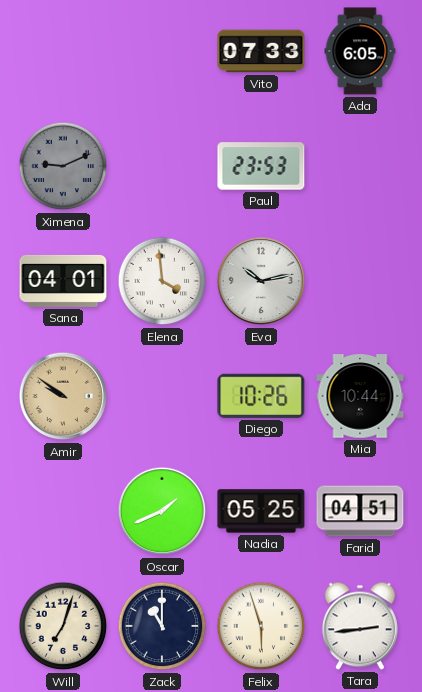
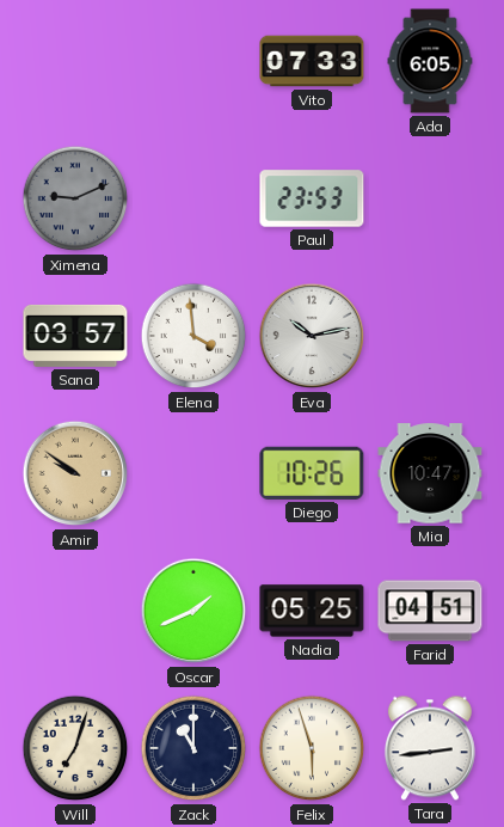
Sana: 04:01 -> 03:57
Mia: 10:44 -> 10:47
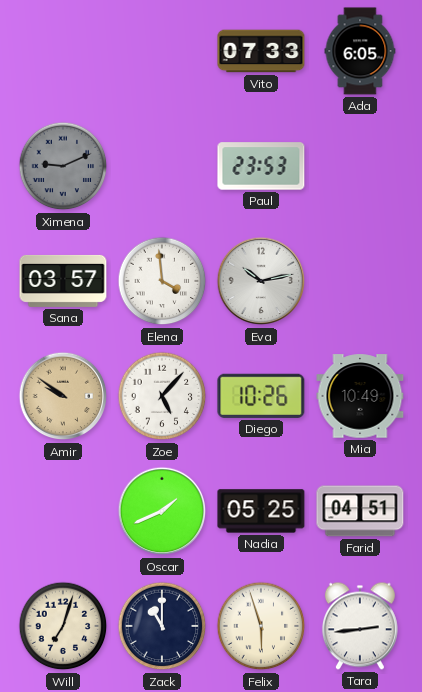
Zoe: none -> 5:07
Mia: 10:47 -> 10:49
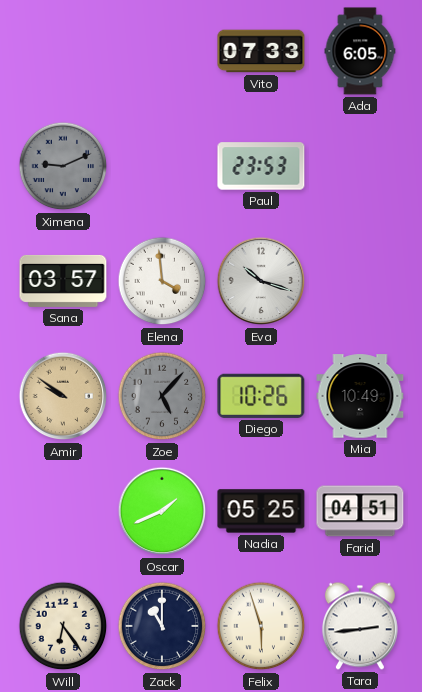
Eva: 10:13 -> 10:18
Zoe dial: white -> grey
Will: 7:03 -> 6:24
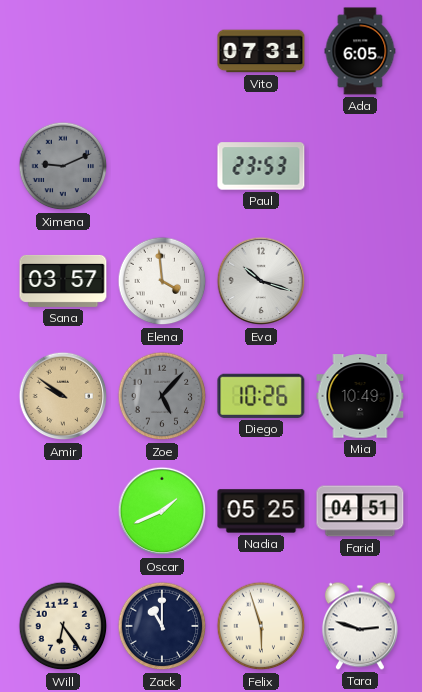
Vito: 07:33 -> 07:31
Tara: 2:44 -> 2:48
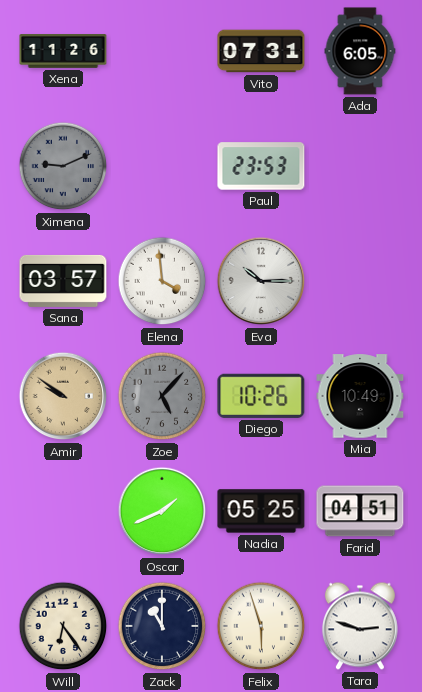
Xena: none -> 11:26
Eva: 10:18 -> 10:15
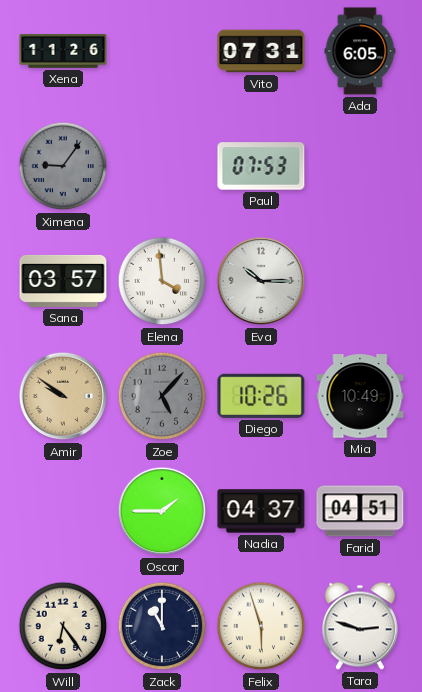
Ximena: 9:11 -> 9:06
Paul: 23:53 -> 07:53
Oscar: 1:41 -> 1:45
Nadia: 05:25 -> 04:37
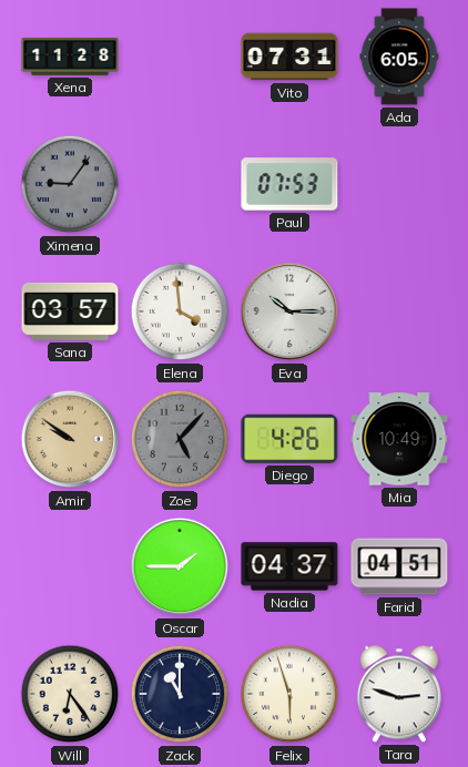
Xena: 11:26 -> 11:28
Diego: 10:26 -> 4:26
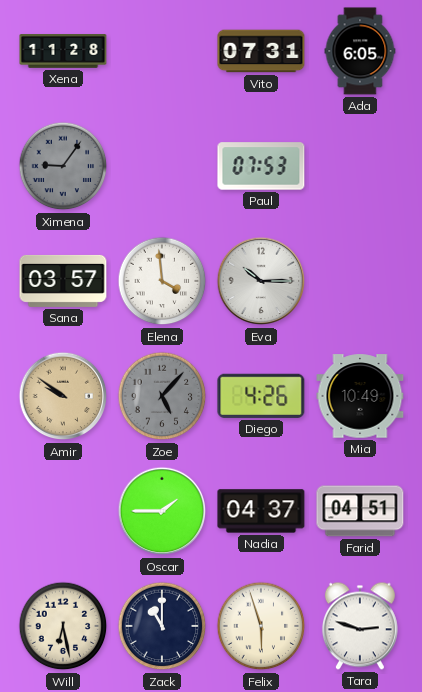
Will: 6:24 -> 6:28
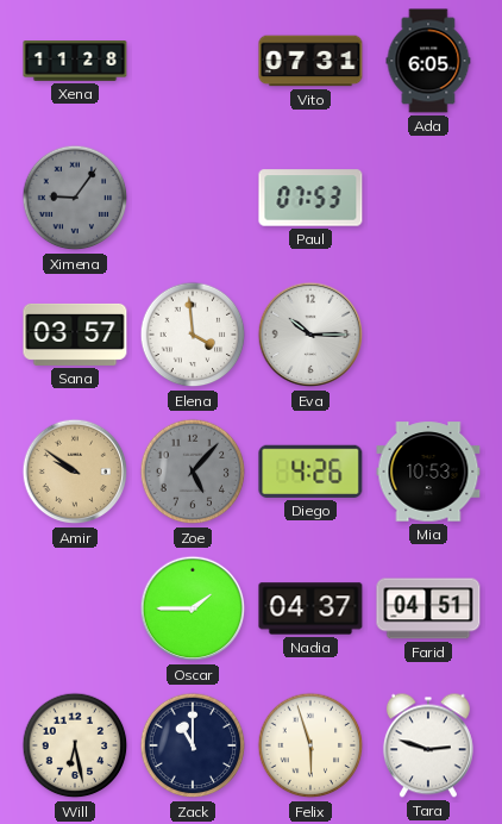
Mia: 10:49 -> 10:53
